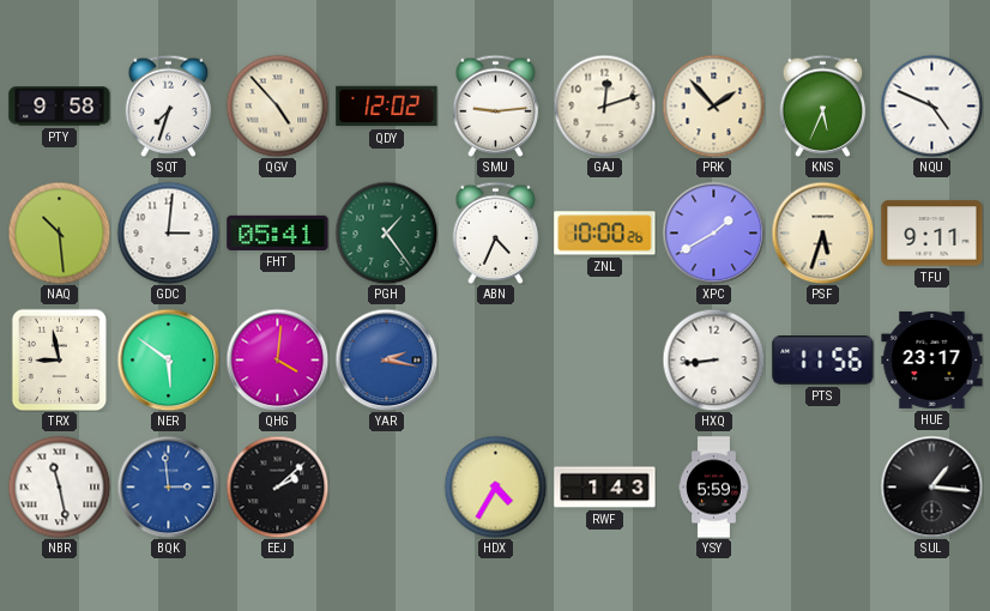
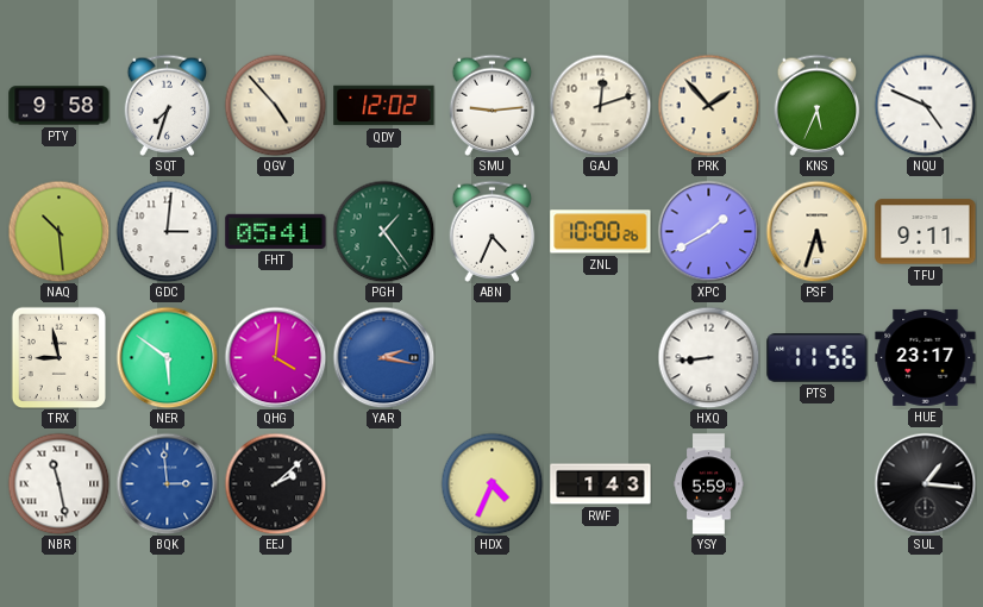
HDX: 4:35 -> 4:34
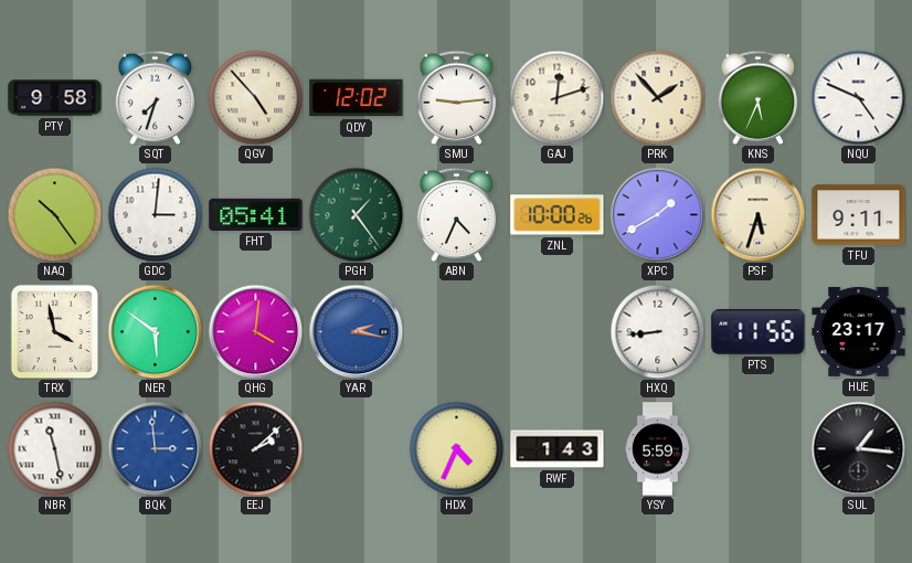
NAQ: 10:29 -> 10:24
TRX: 8:58 -> 3:58
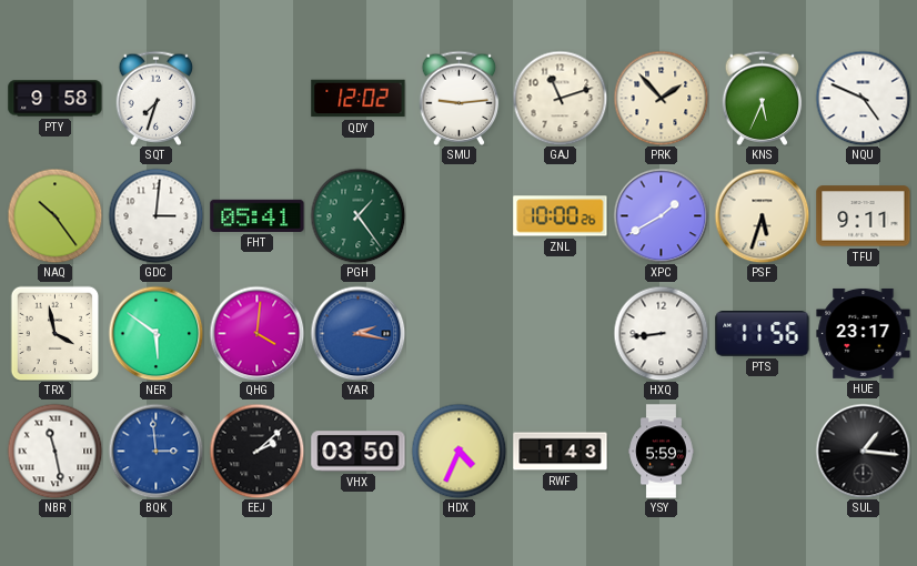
QGV: 4:53 -> none
GAJ: 12:12 -> 11:12
ABN: 4:34 -> none
VHX: none -> 03:50
